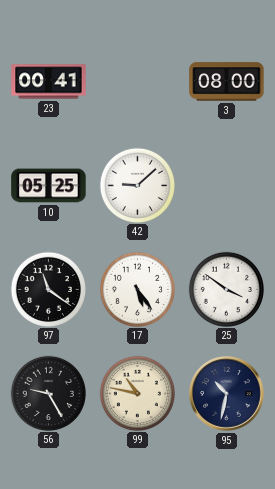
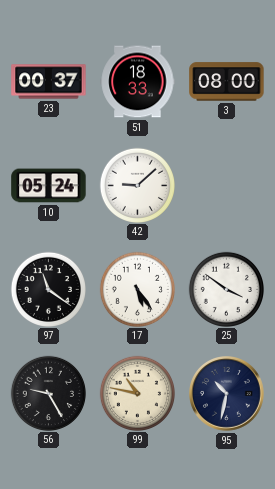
23: 00:41 -> 00:37
51: none -> 18:33
10: 05:25 -> 05:24
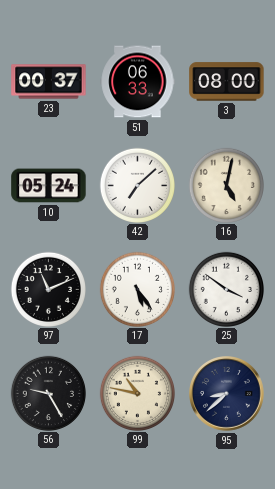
51: 18:33 -> 06:33
42: 9:08 -> 7:08
16: none -> 5:02
97: 11:21 -> 11:11
95: 10:32 -> 8:38
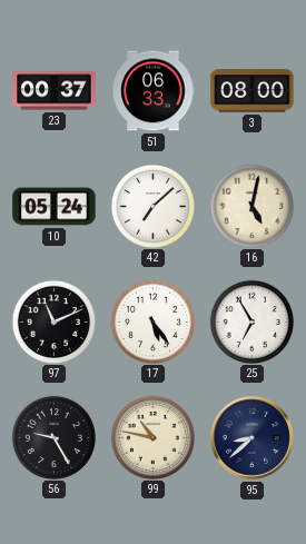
25: 3:51 -> 6:55
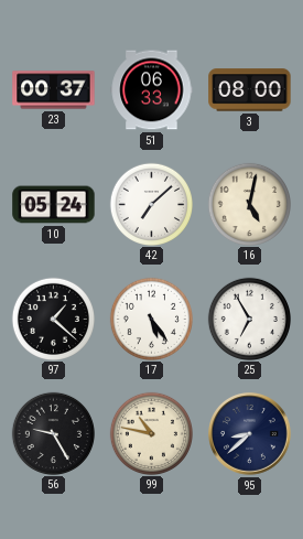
97: 11:11 -> 1:22
